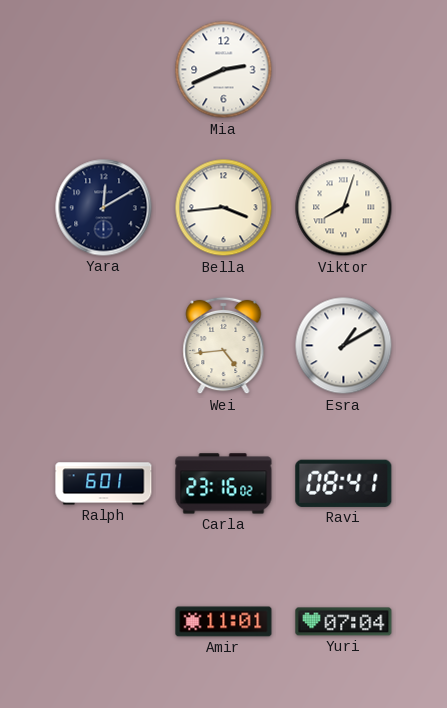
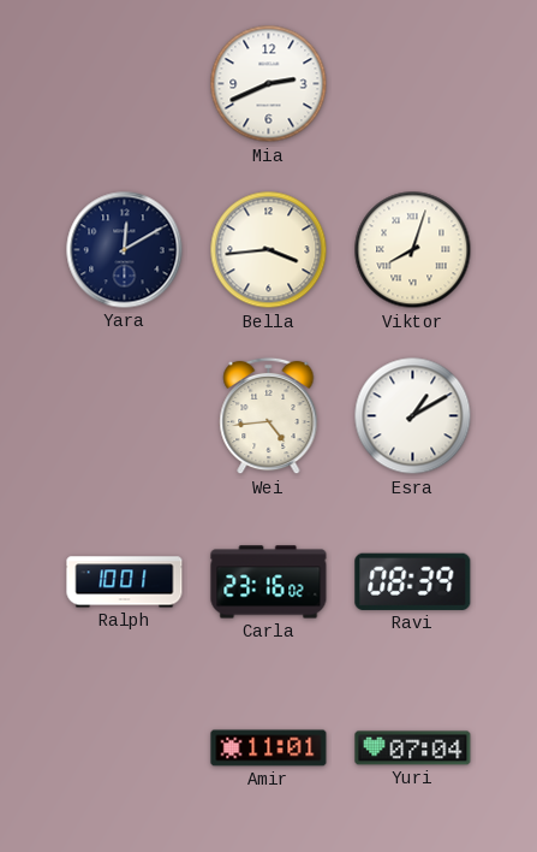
Ralph: 6:01 -> 10:01
Ravi: 08:41 -> 08:39
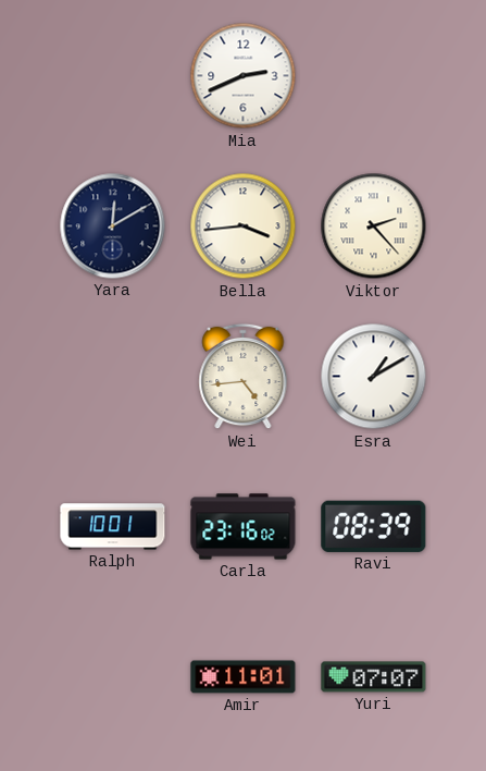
Viktor: 8:03 -> 2:23
Yuri: 07:04 -> 07:07
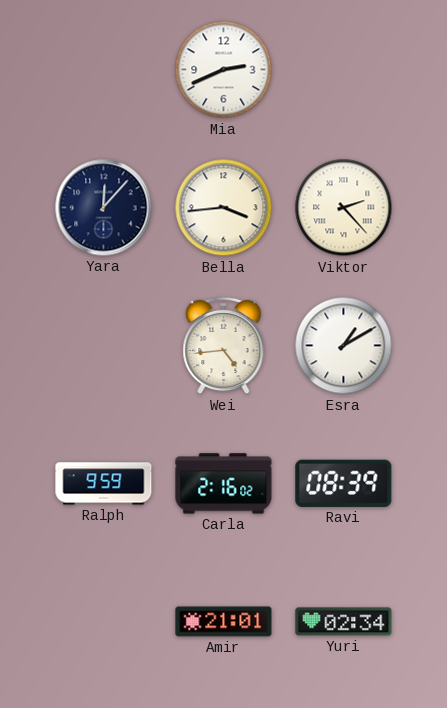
Yara: 12:10 -> 12:07
Ralph: 10:01 -> 9:59
Carla: 23:16 -> 2:16
Amir: 11:01 -> 21:01
Yuri: 07:07 -> 02:34
